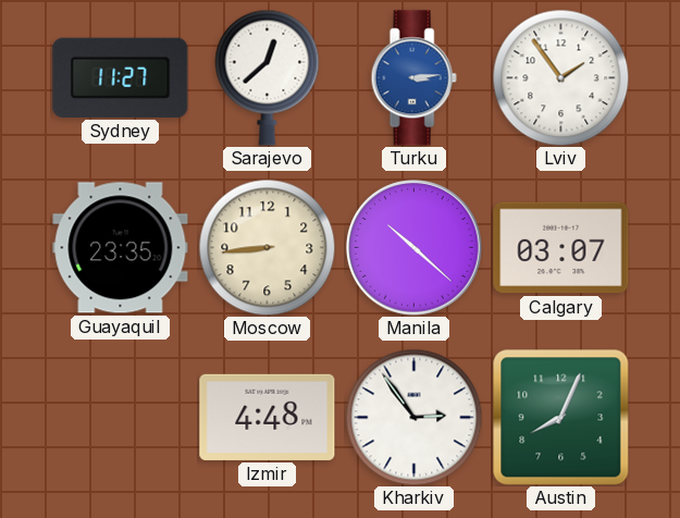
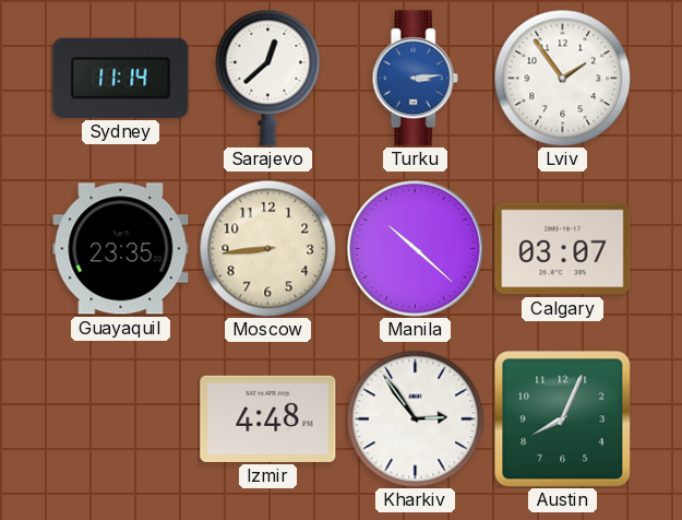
Sydney: 11:27 -> 11:14
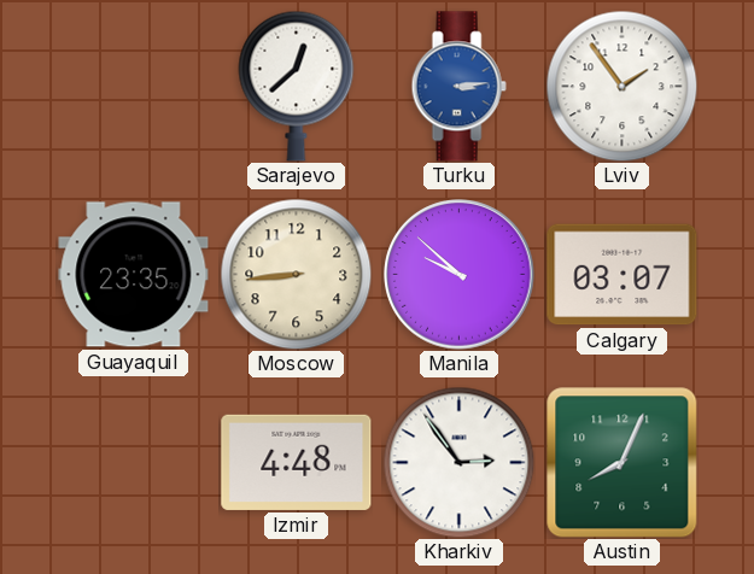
Sydney: 11:14 -> none
Manila: 10:22 -> 9:52
